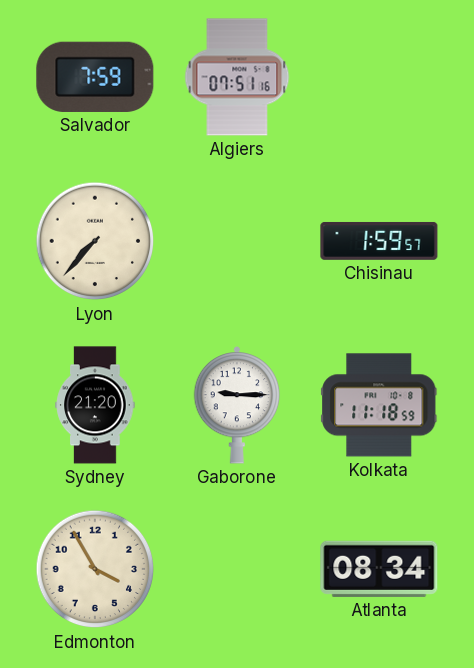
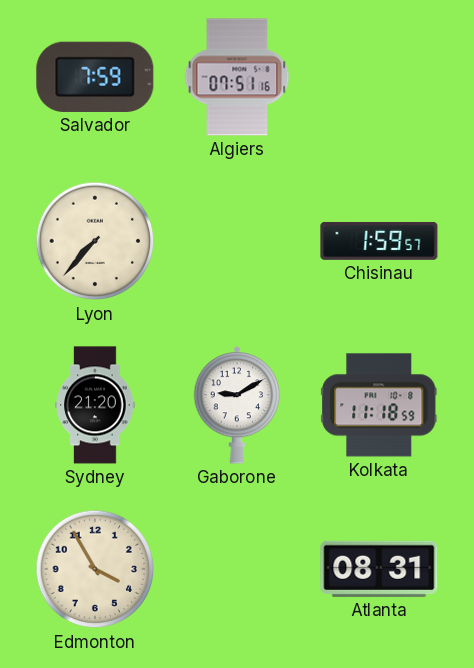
Gaborone: 9:15 -> 9:10
Atlanta: 08:34 -> 08:31
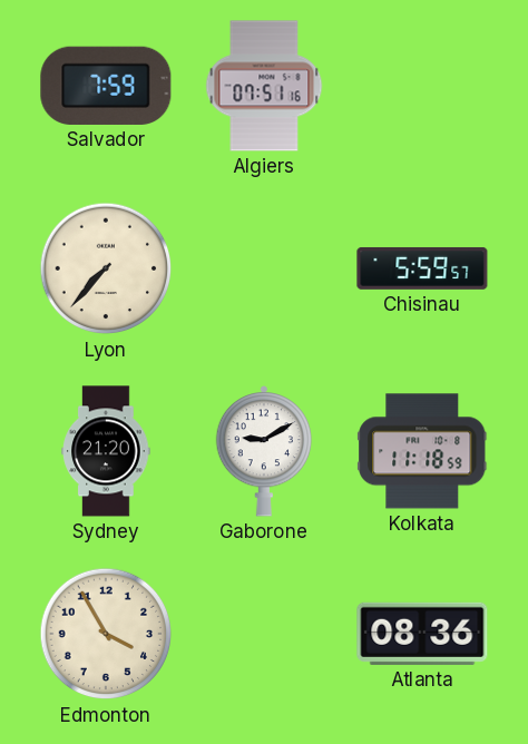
Chisinau: 1:59 -> 5:59
Atlanta: 08:31 -> 08:36
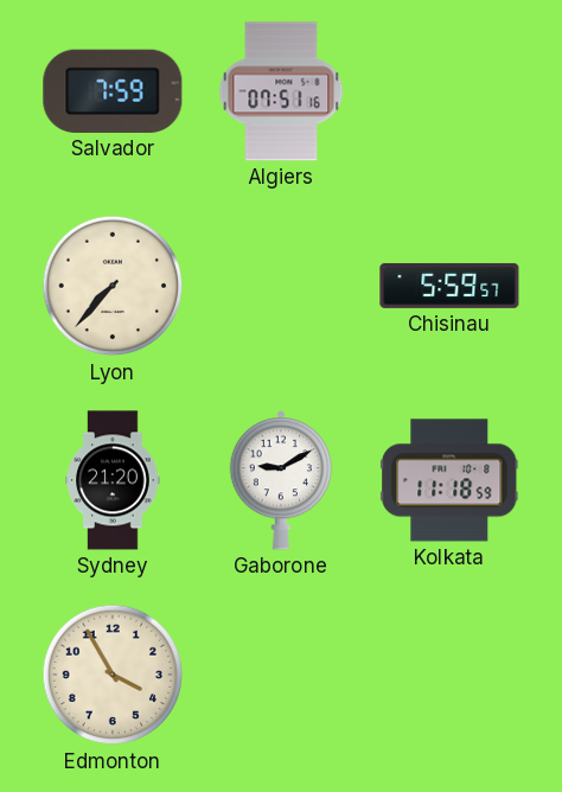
Atlanta: 08:36 -> none
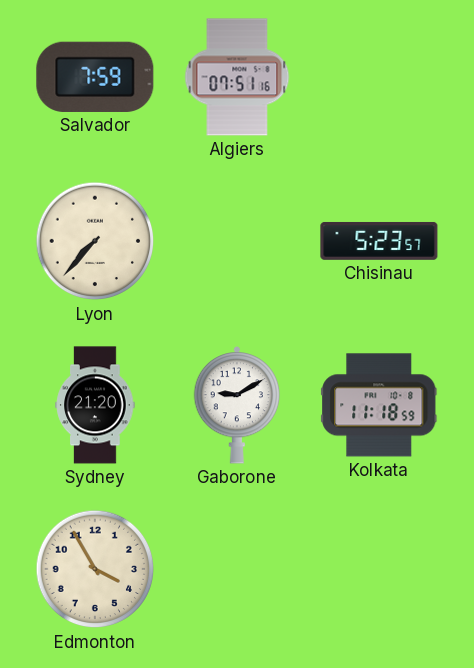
Chisinau: 5:59 -> 5:23
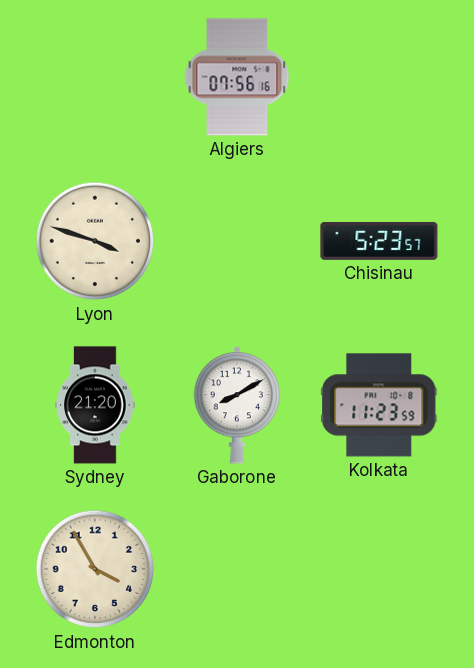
Salvador: 7:59 -> none
Algiers: 07:51 -> 07:56
Lyon: 7:37 -> 3:48
Gaborone: 9:10 -> 8:10
Kolkata: 11:18 -> 11:23
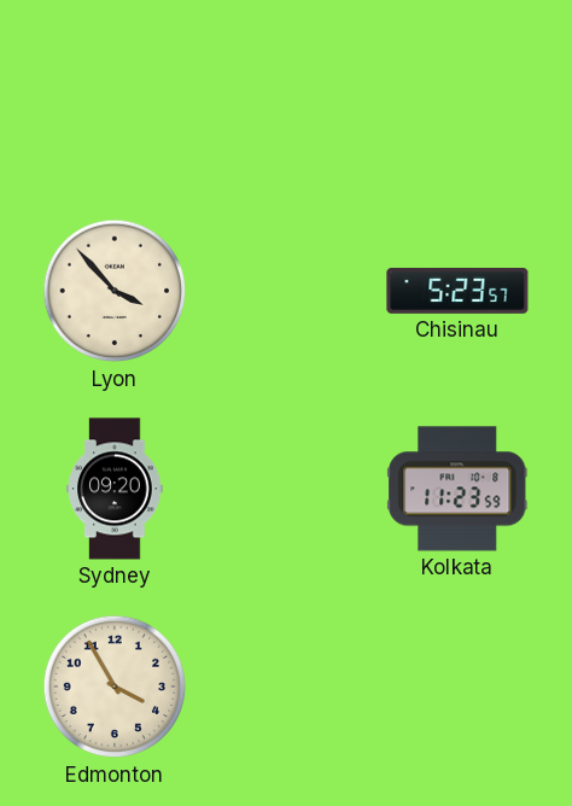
Algiers: 07:56 -> none
Lyon: 3:48 -> 3:53
Sydney: 21:20 -> 09:20
Gaborone: 8:10 -> none
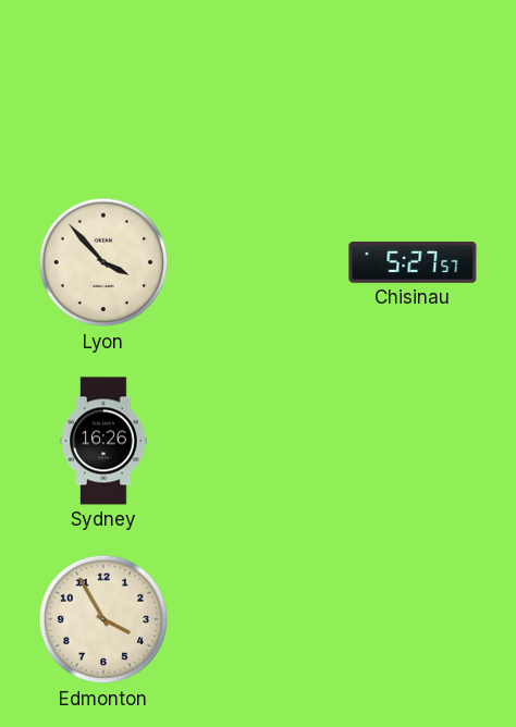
Chisinau: 5:23 -> 5:27
Sydney: 09:20 -> 16:26
Kolkata: 11:23 -> none
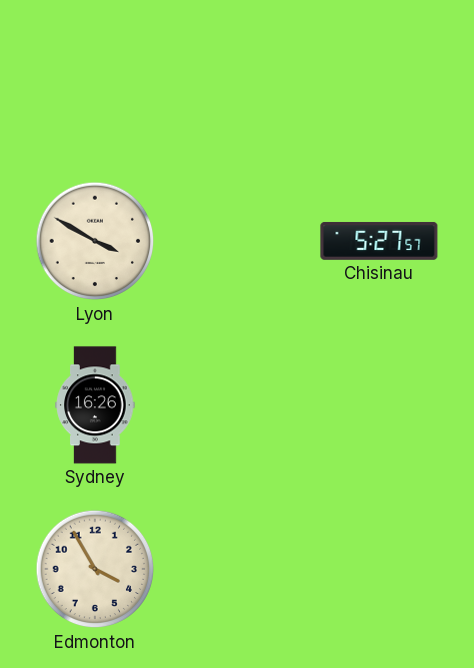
Lyon: 3:53 -> 3:50
